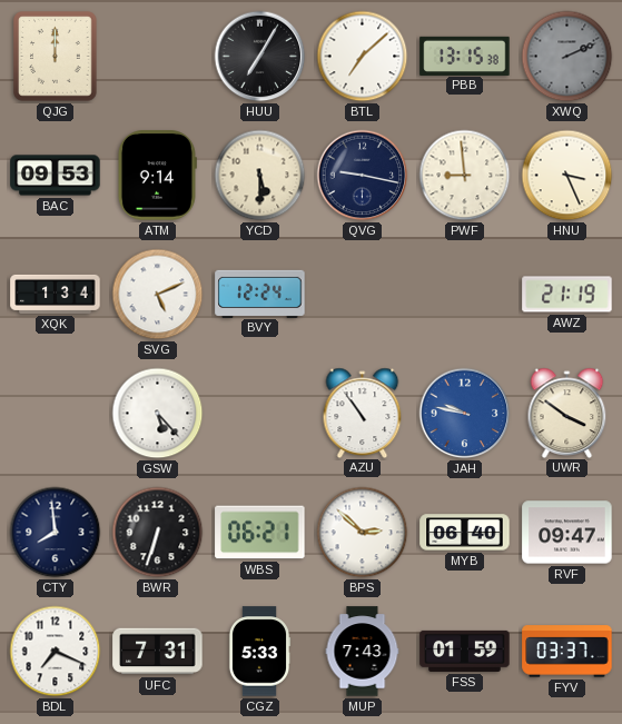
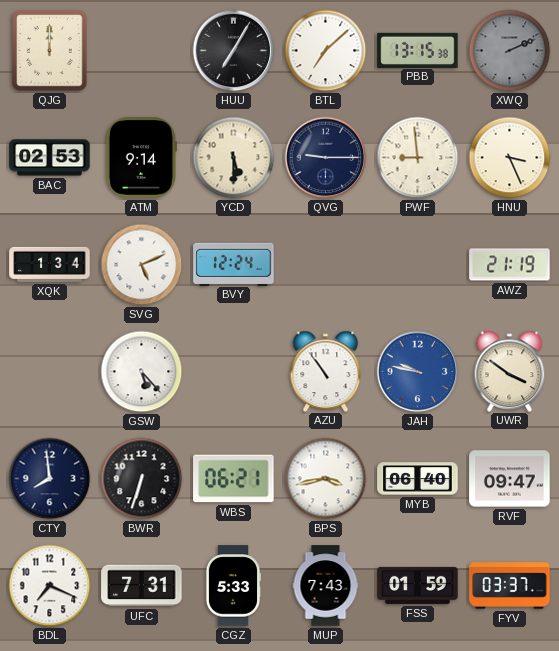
BAC: 09:53 -> 02:53
QVG: 9:17 -> 9:15
BPS: 2:52 -> 3:43
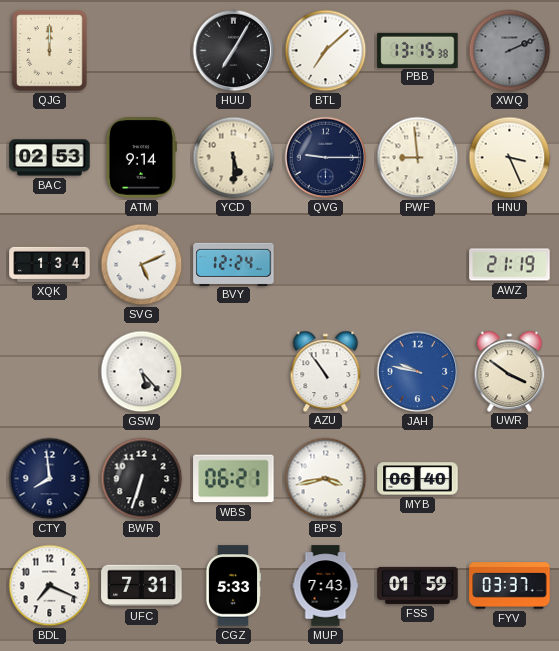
RVF: 09:47 -> none
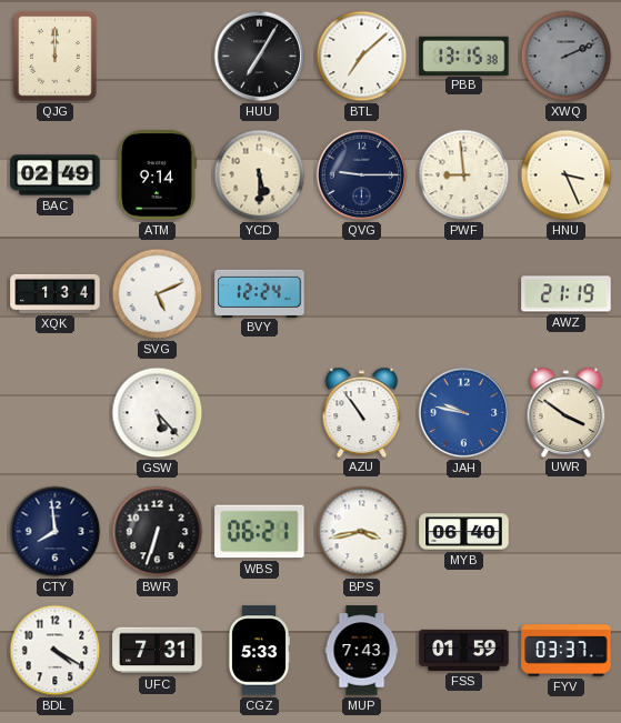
BAC: 02:53 -> 02:49
BDL: 7:19 -> 4:20
